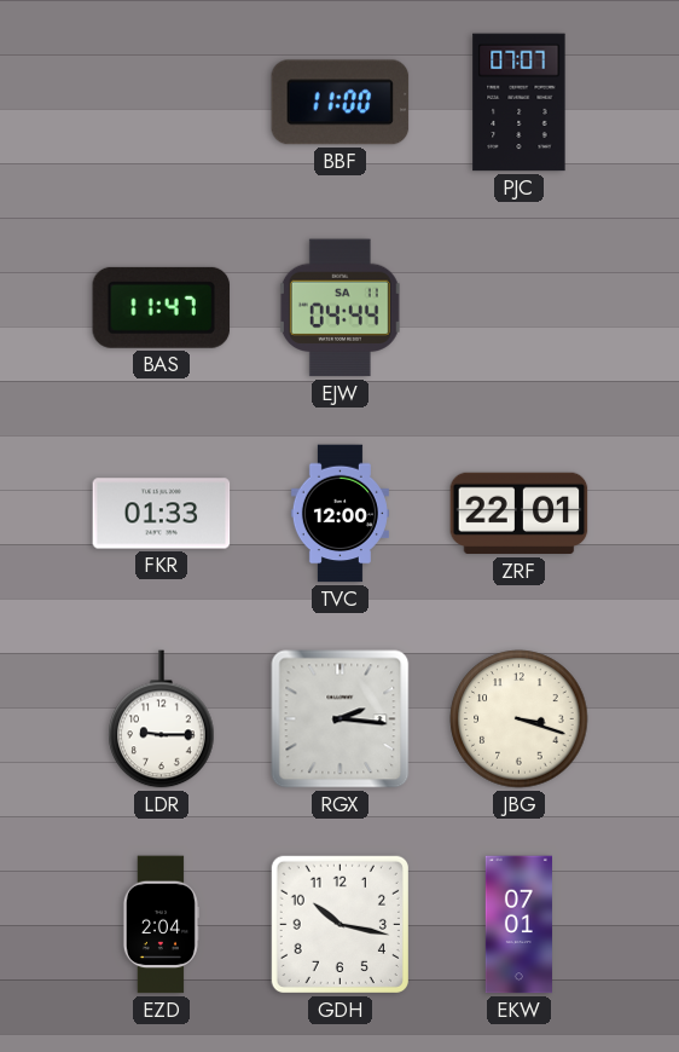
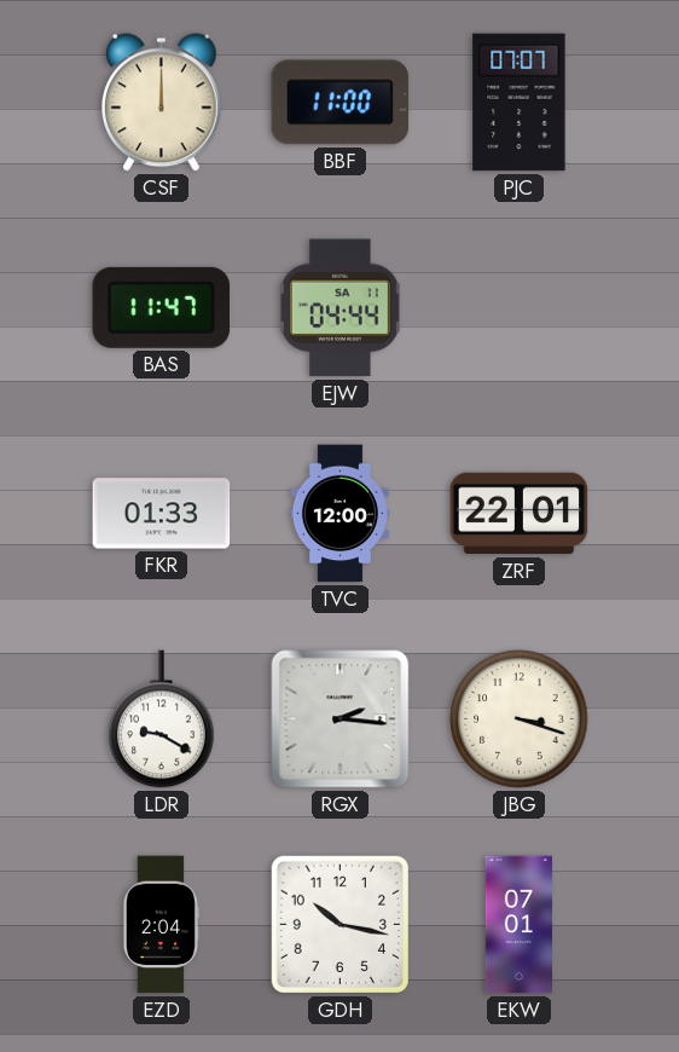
CSF: none -> 12:00
LDR: 9:15 -> 9:20
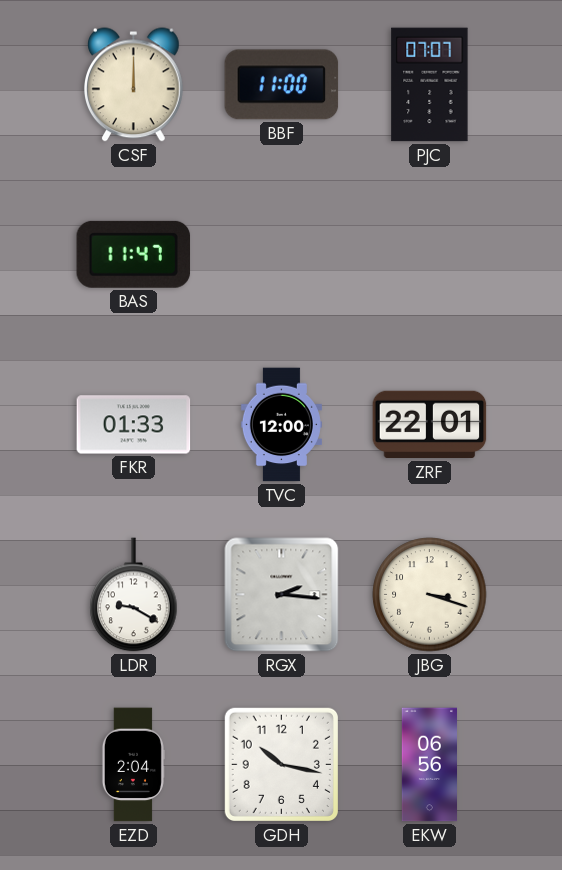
EJW: 04:44 -> none
EKW: 07:01 -> 06:56
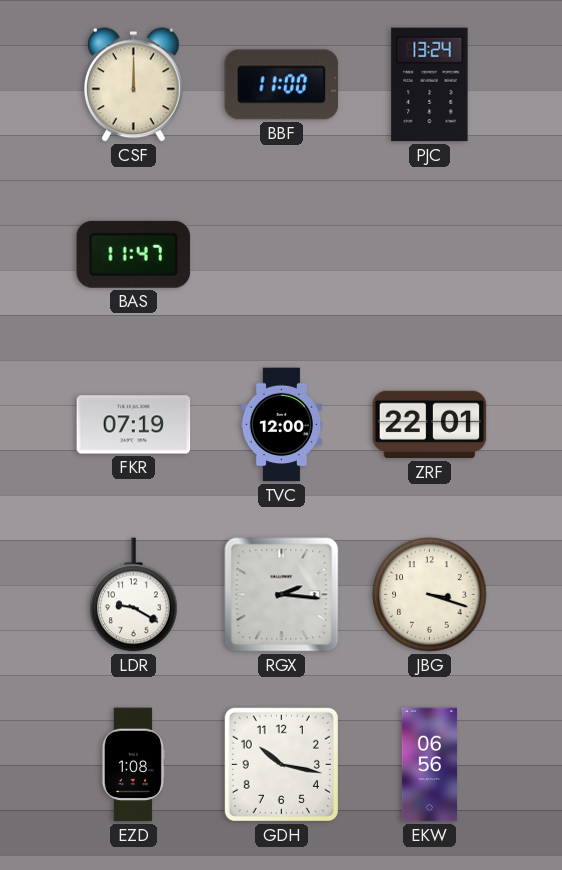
PJC: 07:07 -> 13:24
FKR: 01:33 -> 07:19
EZD: 2:04 -> 1:08
